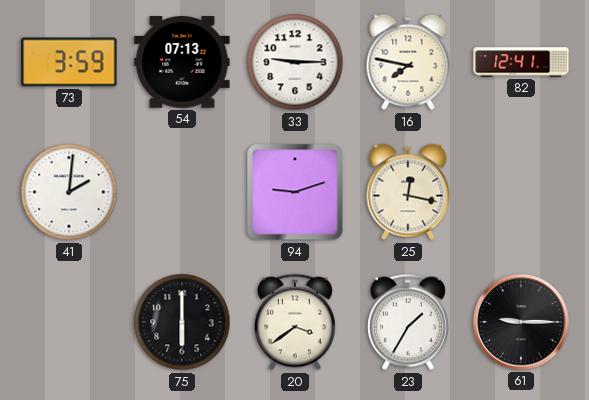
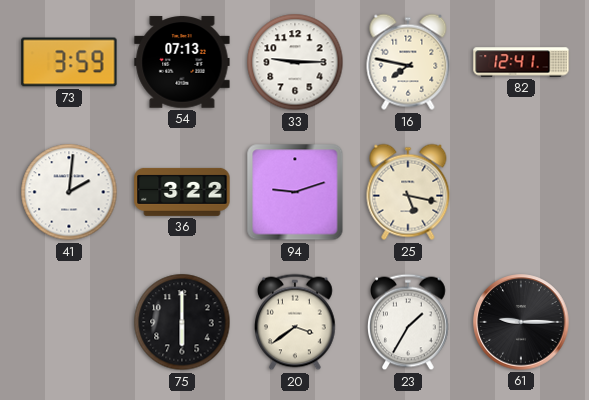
36: none -> 3:22
25: 12:17 -> 5:17
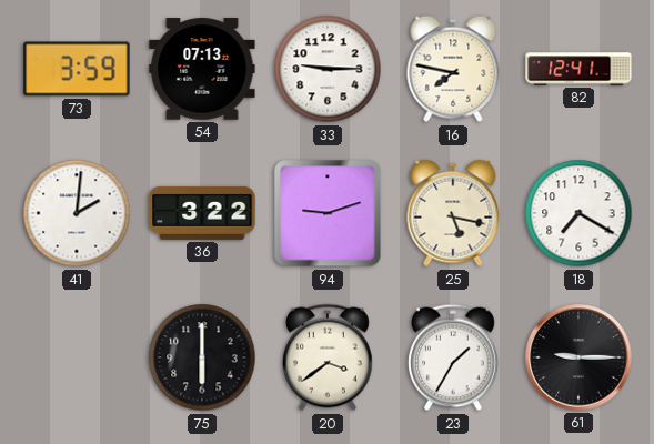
18: none -> 7:20
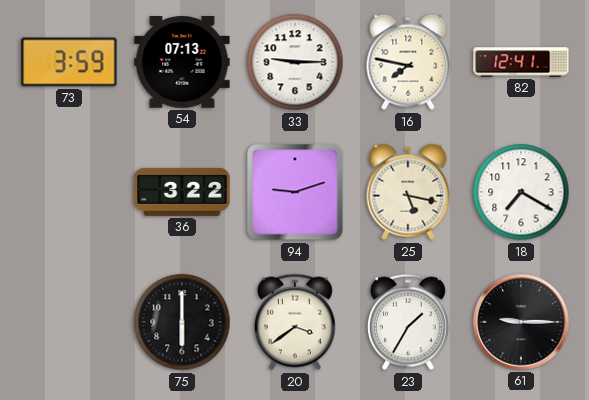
41: 2:01 -> none
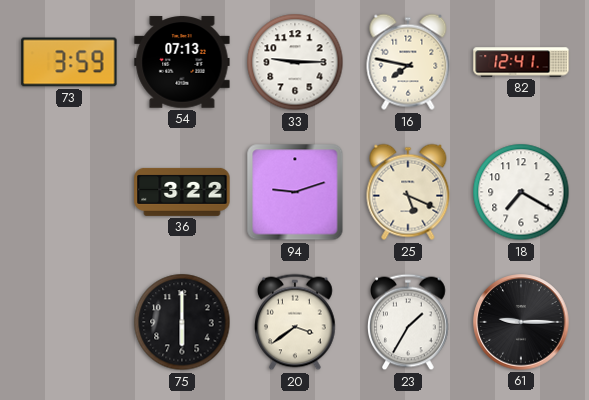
25: 5:17 -> 5:19
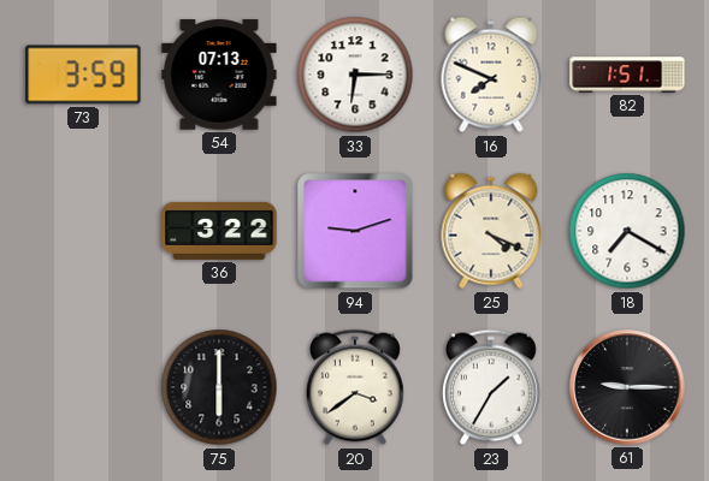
33: 9:15 -> 6:15
16: 7:47 -> 7:49
82: 12:41 -> 1:51
25: 5:19 -> 4:19
